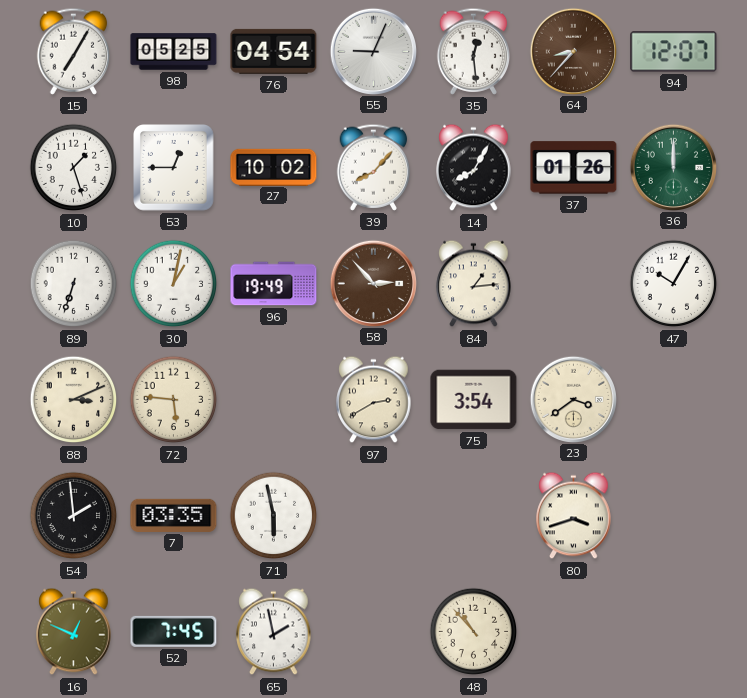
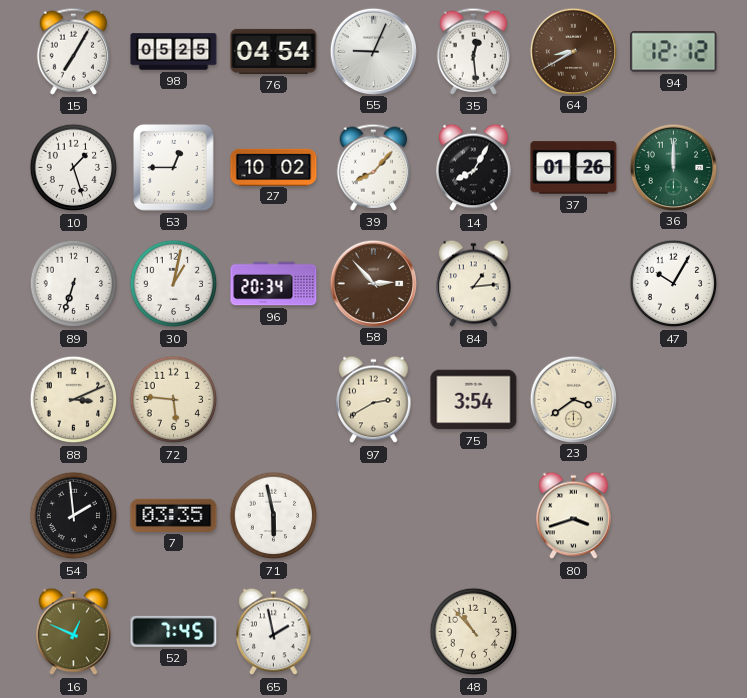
64: 8:37 -> 8:40
94: 12:07 -> 12:12
96: 19:49 -> 20:34
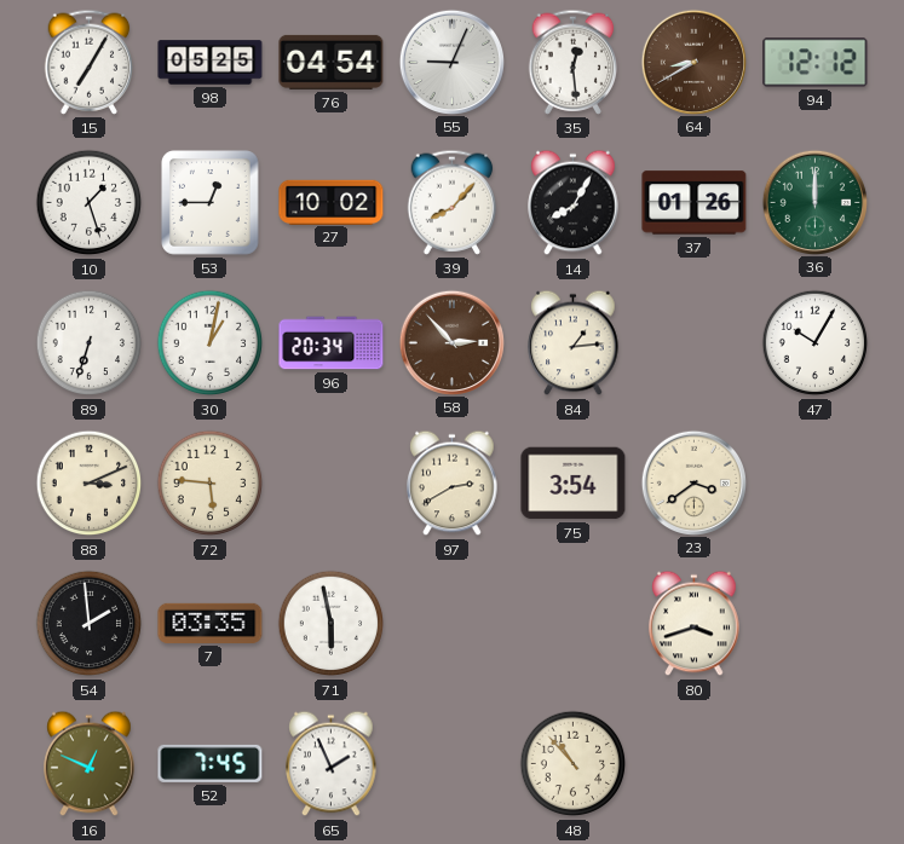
65: 1:58 -> 1:56
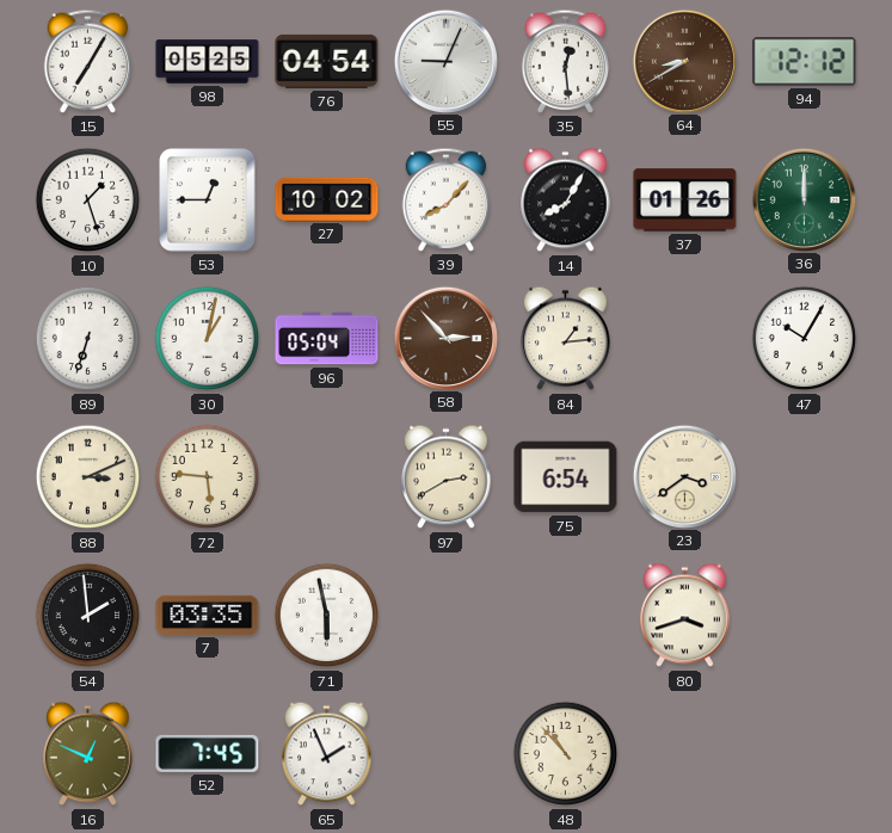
96: 20:34 -> 05:04
75: 3:54 -> 6:54
